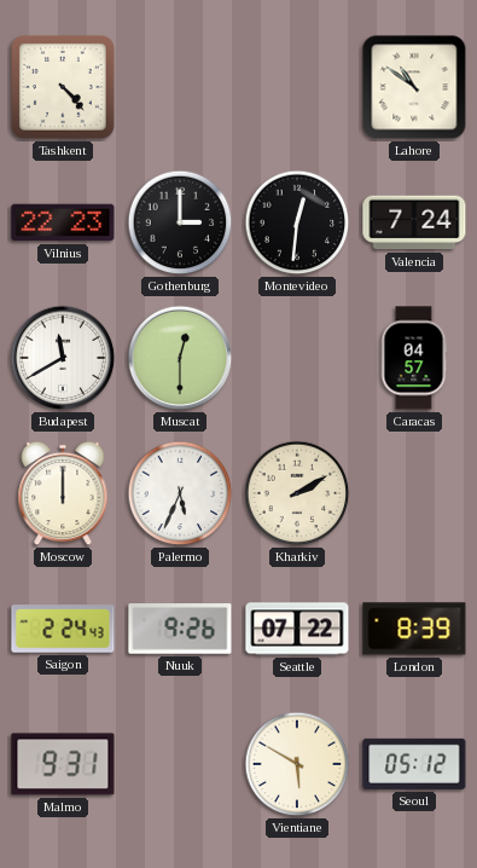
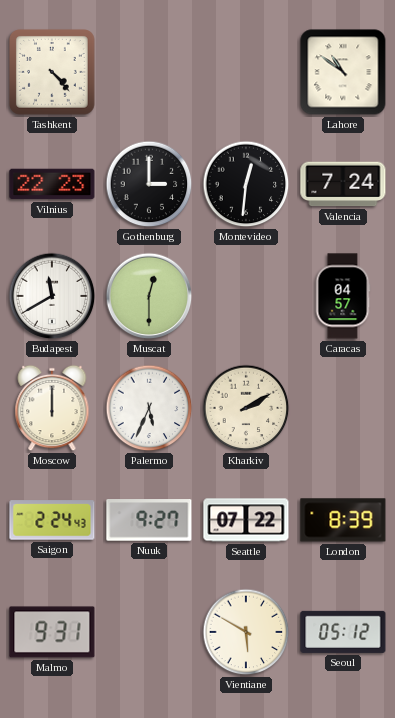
Nuuk: 9:26 -> 9:27
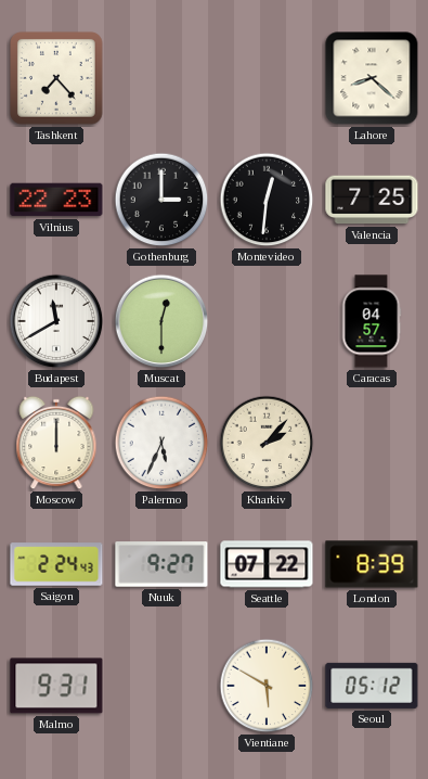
Tashkent: 4:23 -> 7:23
Lahore: 10:51 -> 8:22
Valencia: 7:24 -> 7:25
Kharkiv: 2:10 -> 2:07
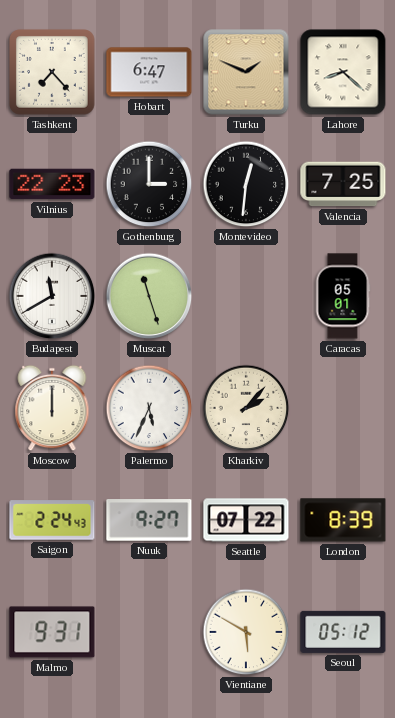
Hobart: none -> 6:47
Turku: none -> 1:49
Muscat: 12:30 -> 11:27
Caracas: 04:57 -> 05:01
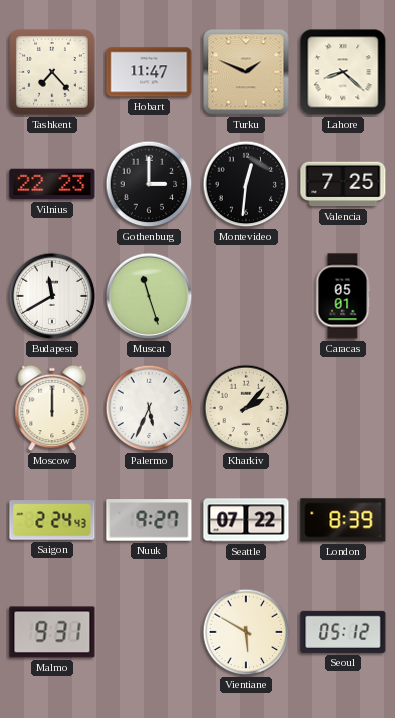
Hobart: 6:47 -> 11:47
